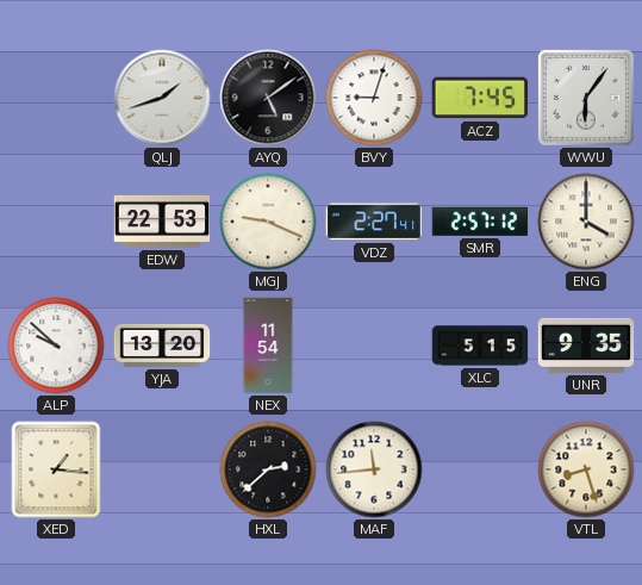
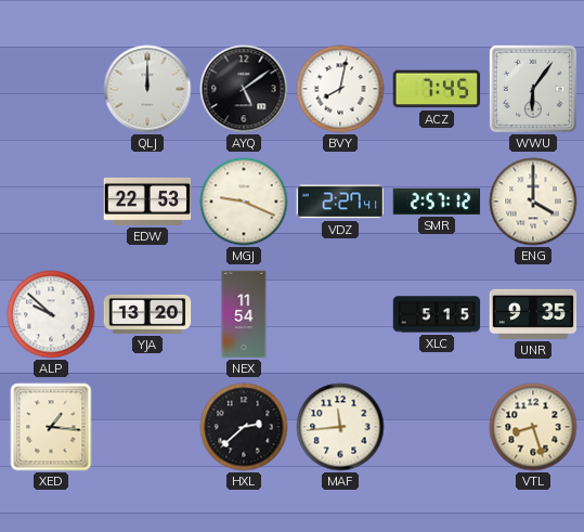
QLJ: 1:42 -> 12:00
BVY: 9:03 -> 8:02
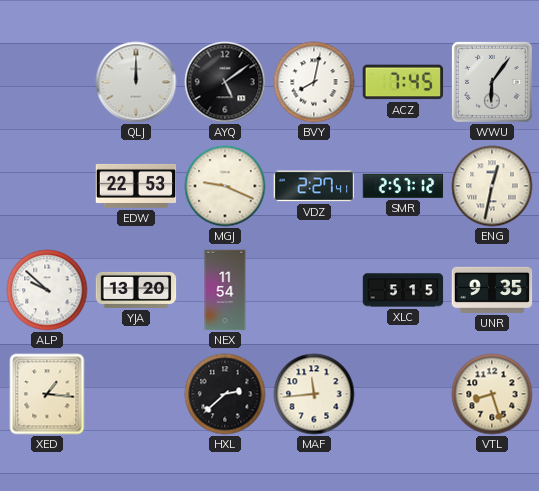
ENG: 4:00 -> 12:32
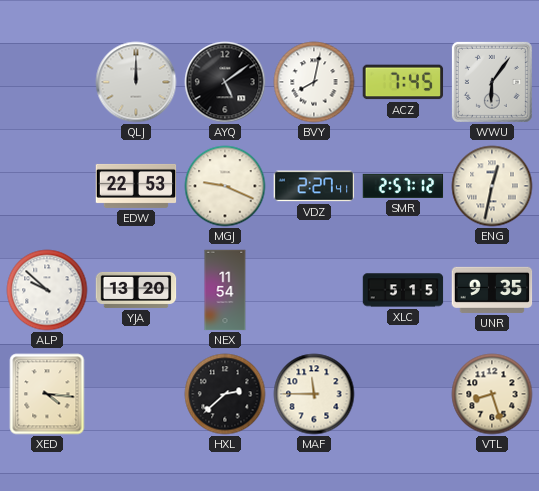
XED: 1:16 -> 4:16
MAF: 11:44 -> 11:45
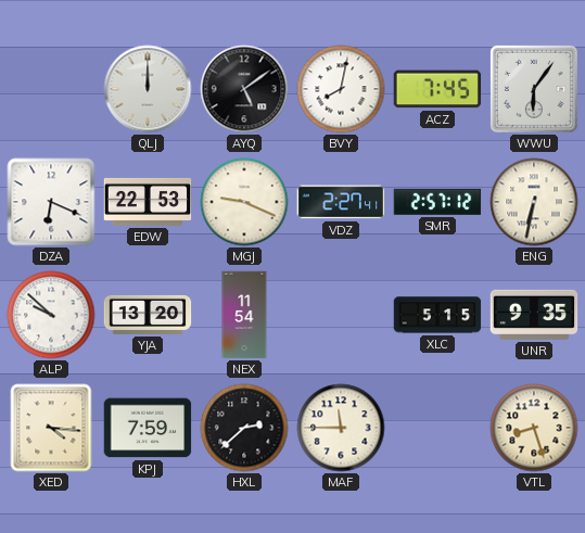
DZA: none -> 6:19
ENG: 12:32 -> 6:32
KPJ: none -> 7:59
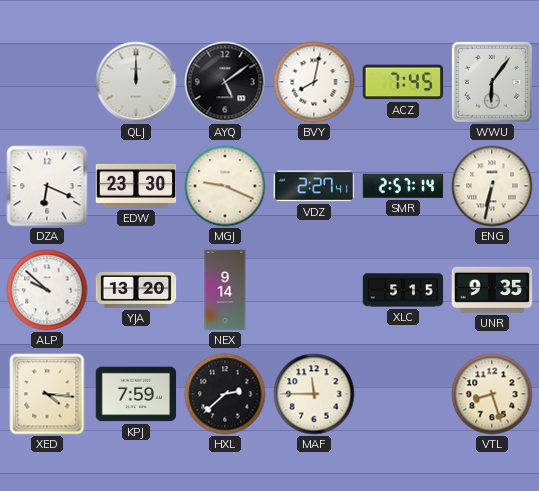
EDW: 22:53 -> 23:30
SMR: 2:57:12 -> 2:57:14
NEX: 11:54 -> 9:14
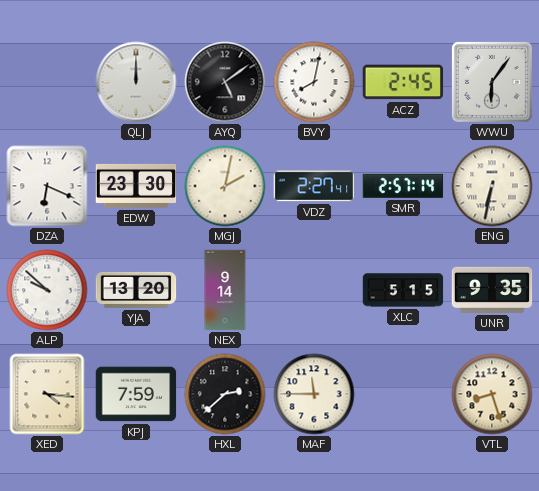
ACZ: 7:45 -> 2:45
MGJ: 9:19 -> 2:02
